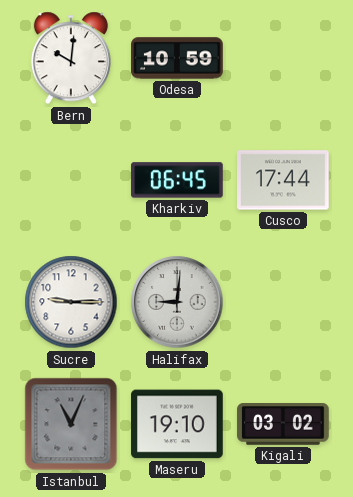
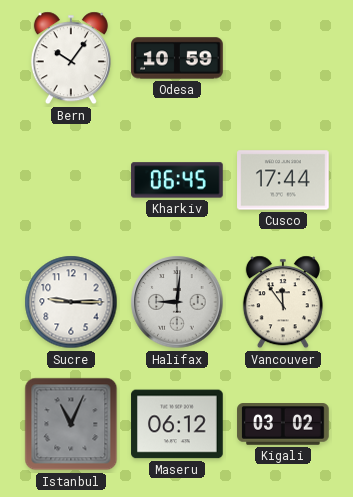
Bern: 10:01 -> 10:06
Vancouver: none -> 11:54
Maseru: 19:10 -> 06:12
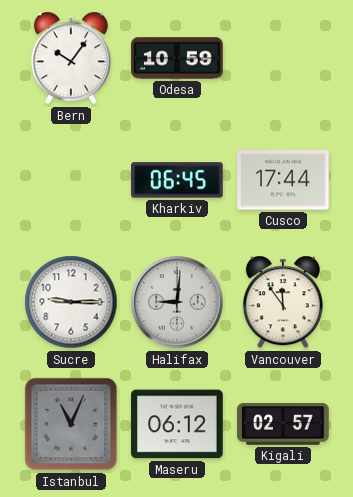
Kigali: 03:02 -> 02:57
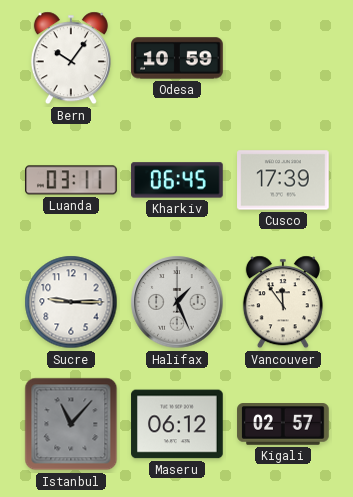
Luanda: none -> 03:11
Cusco: 17:44 -> 17:39
Halifax: 9:01 -> 1:26
Istanbul: 11:04 -> 11:07
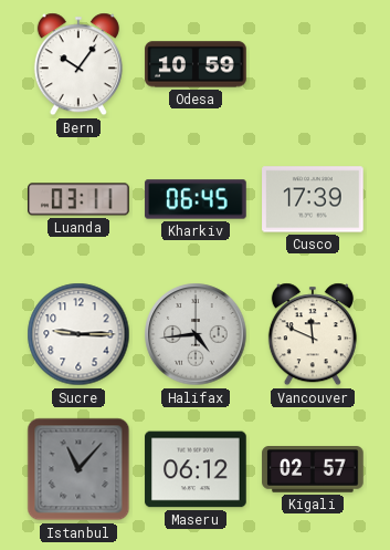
Halifax: 1:26 -> 4:44
Vancouver: 11:54 -> 11:49
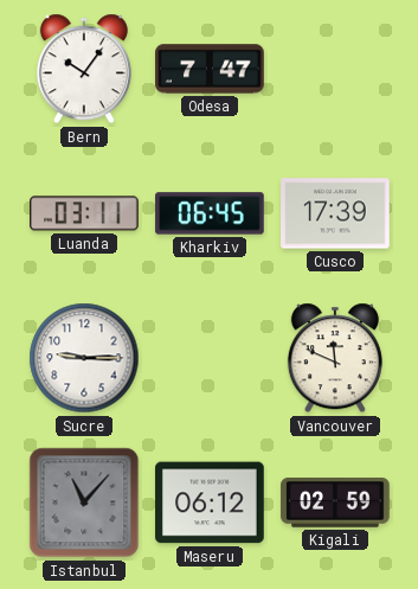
Odesa: 10:59 -> 7:47
Halifax: 4:44 -> none
Kigali: 02:57 -> 02:59
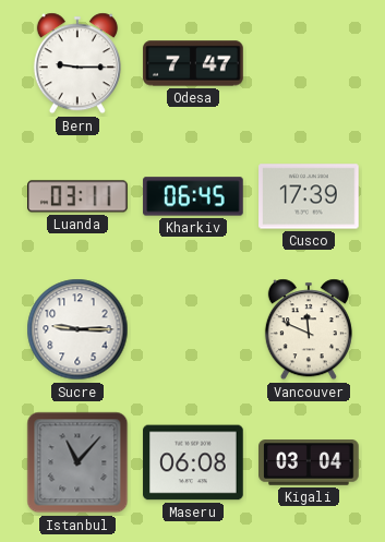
Bern: 10:06 -> 9:15
Maseru: 06:12 -> 06:08
Kigali: 02:59 -> 03:04
